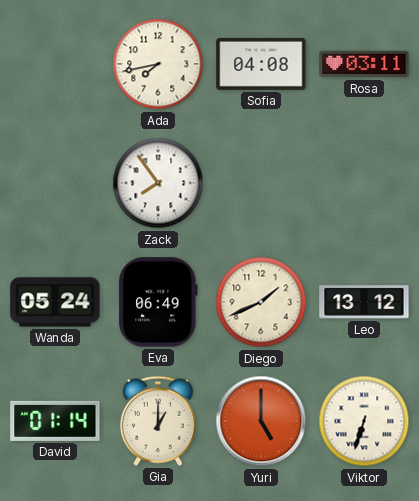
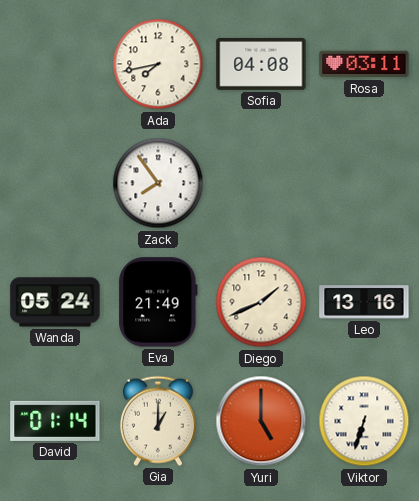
Eva: 06:49 -> 21:49
Leo: 13:12 -> 13:16
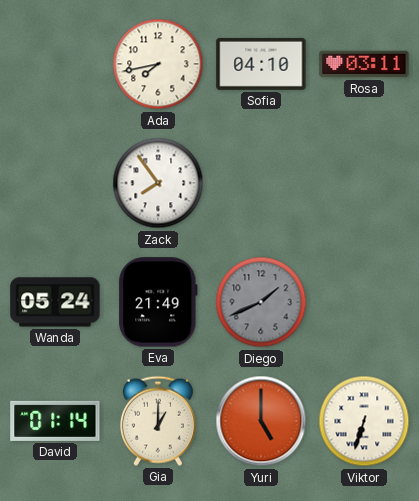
Sofia: 04:08 -> 04:10
Diego dial: cream -> grey
Leo: 13:16 -> none
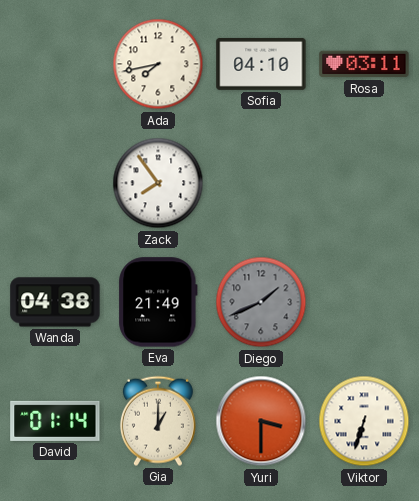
Wanda: 05:24 -> 04:38
Yuri: 5:00 -> 3:30
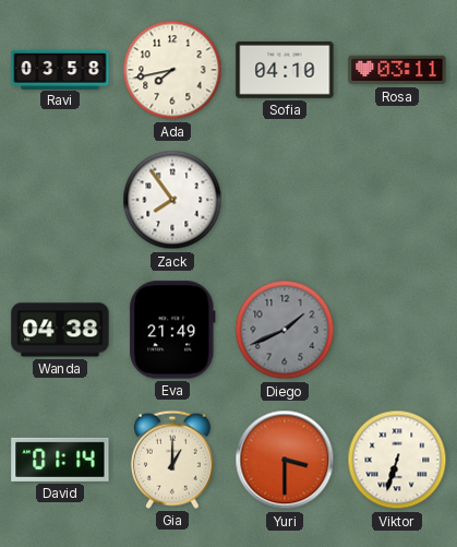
Ravi: none -> 03:58
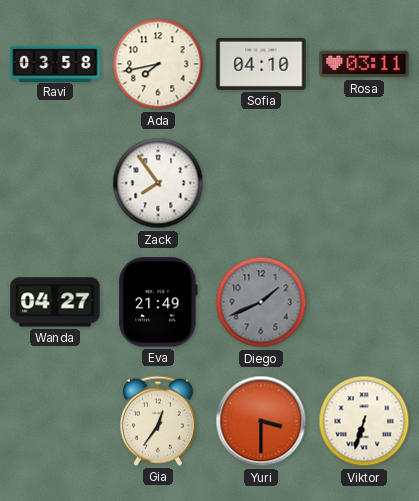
Wanda: 04:38 -> 04:27
David: 01:14 -> none
Gia: 1:00 -> 12:36
